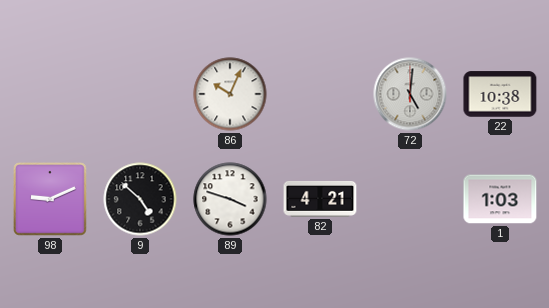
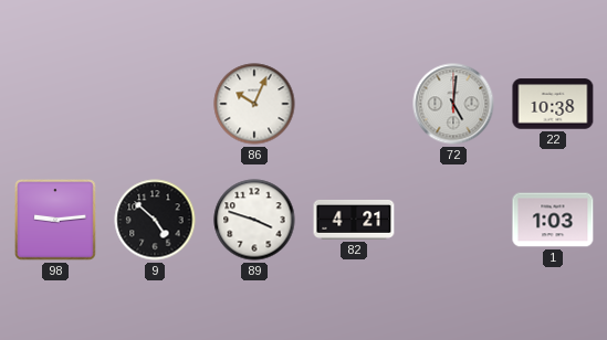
98: 9:11 -> 9:14
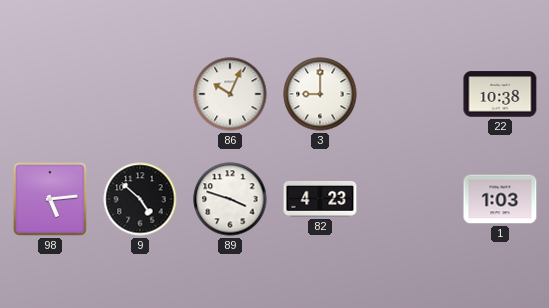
3: none -> 9:00
72: 5:01 -> none
98: 9:14 -> 5:14
82: 4:21 -> 4:23
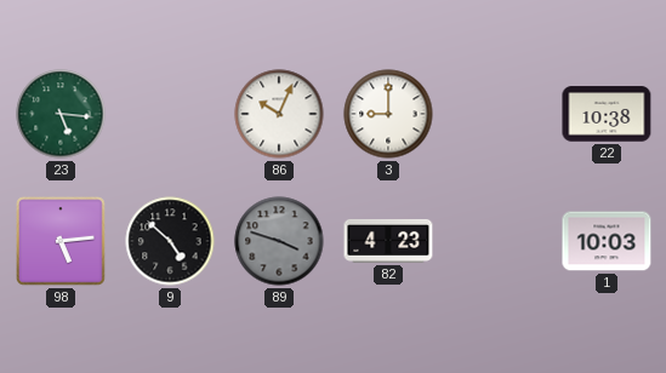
23: none -> 5:16
89 dial: white -> grey
1: 1:03 -> 10:03
